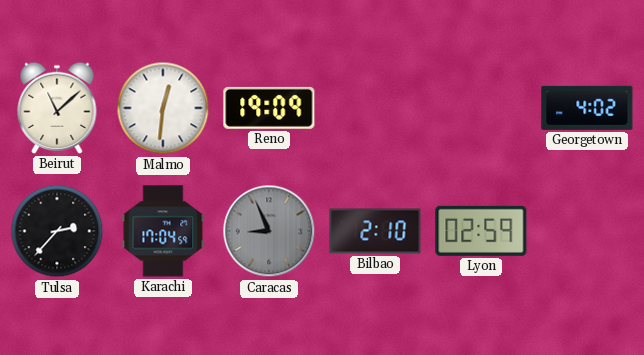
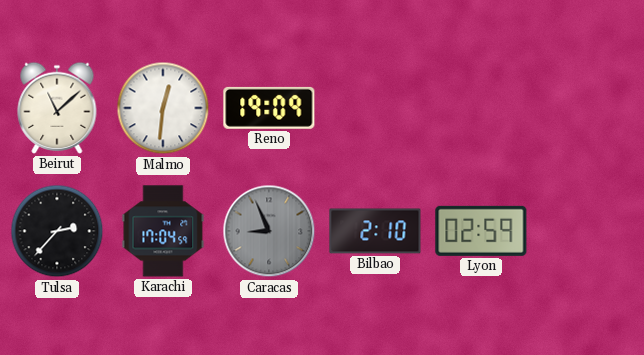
Georgetown: 4:02 -> none
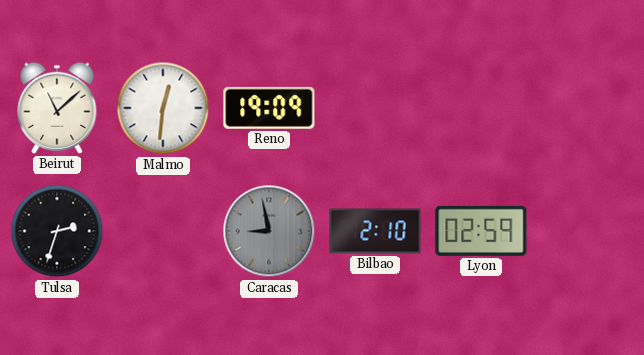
Tulsa: 2:37 -> 2:33
Karachi: 17:04 -> none
Caracas: 8:56 -> 8:58
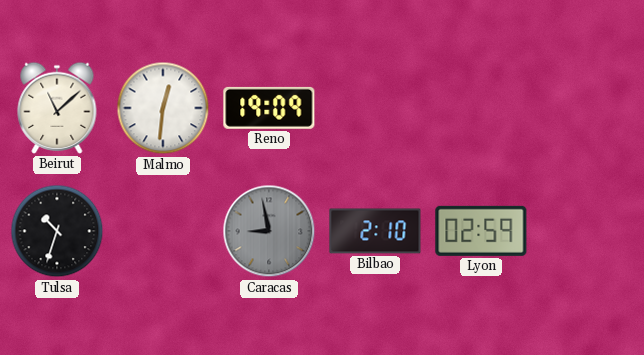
Tulsa: 2:33 -> 10:33
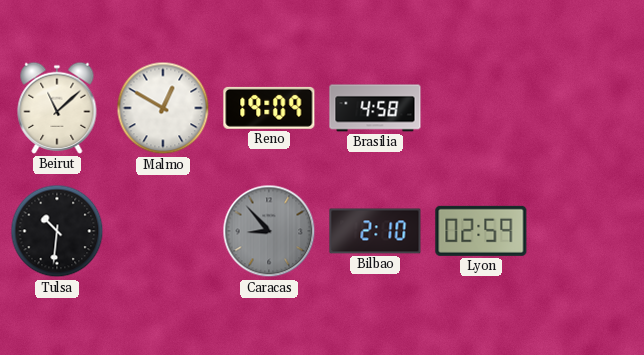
Malmo: 12:31 -> 12:50
Brasilia: none -> 4:58
Tulsa: 10:33 -> 10:31
Caracas: 8:58 -> 8:53
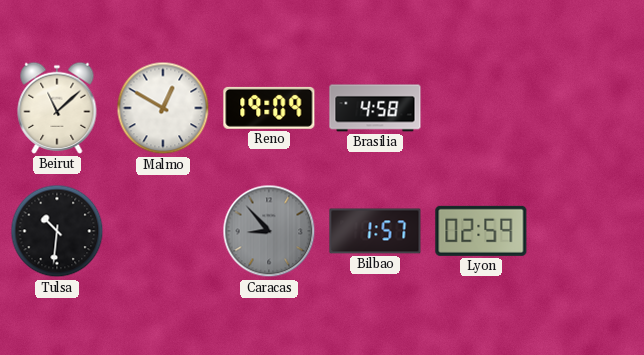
Bilbao: 2:10 -> 1:57
